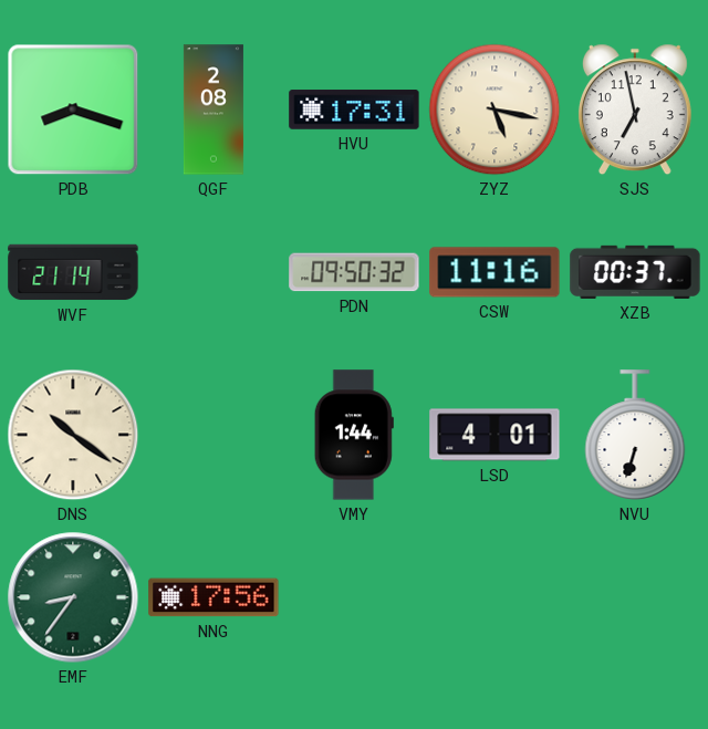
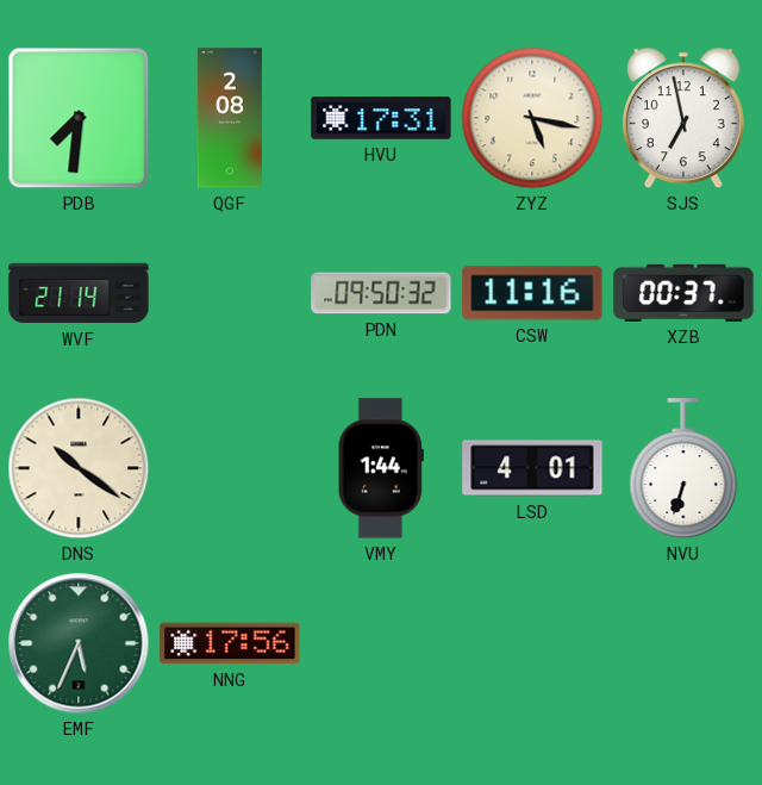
PDB: 8:18 -> 7:31
EMF: 8:36 -> 5:34
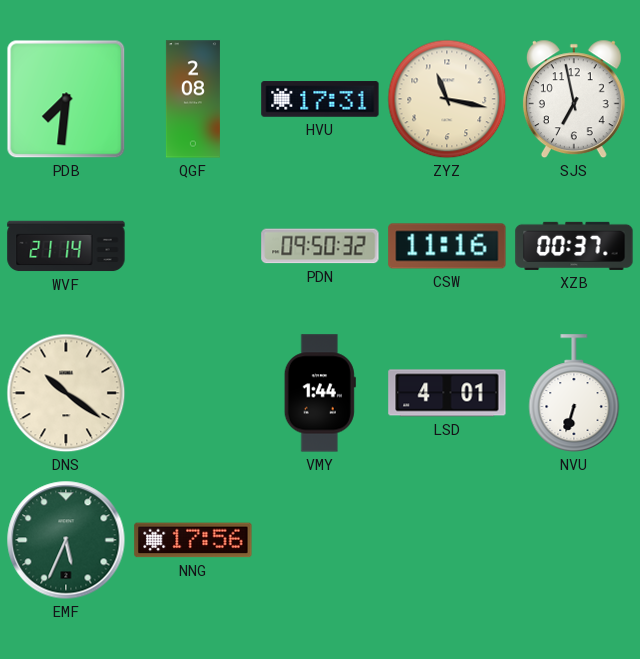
ZYZ: 5:17 -> 11:17
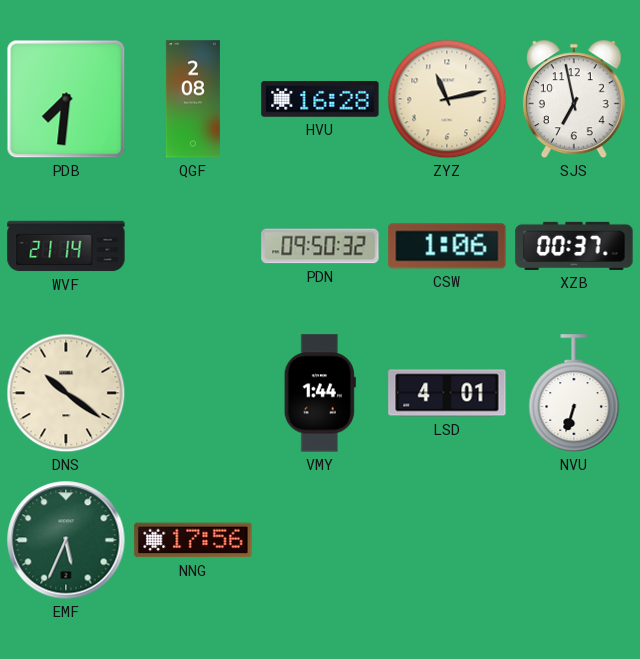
HVU: 17:31 -> 16:28
ZYZ: 11:17 -> 11:13
CSW: 11:16 -> 1:06
